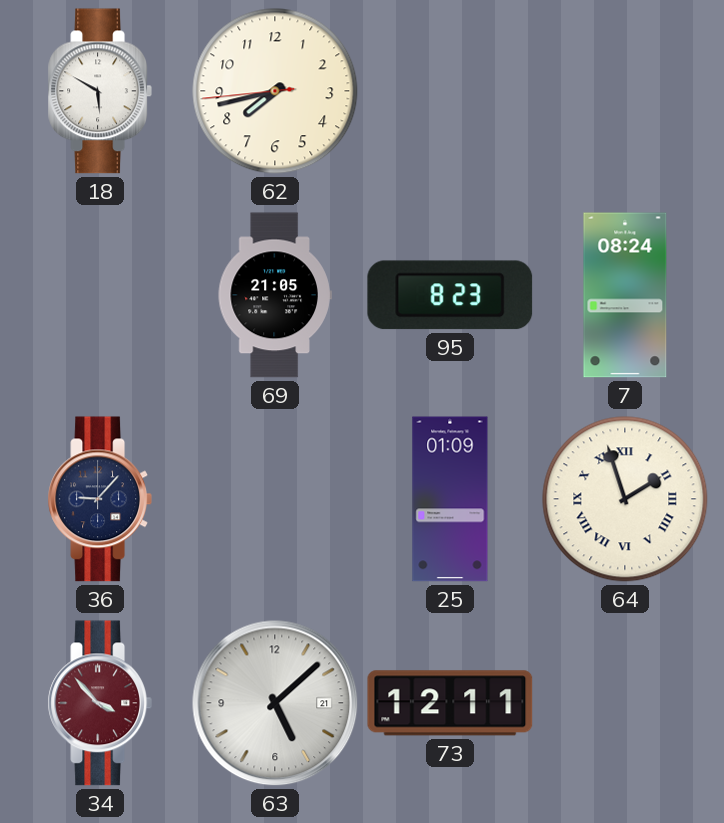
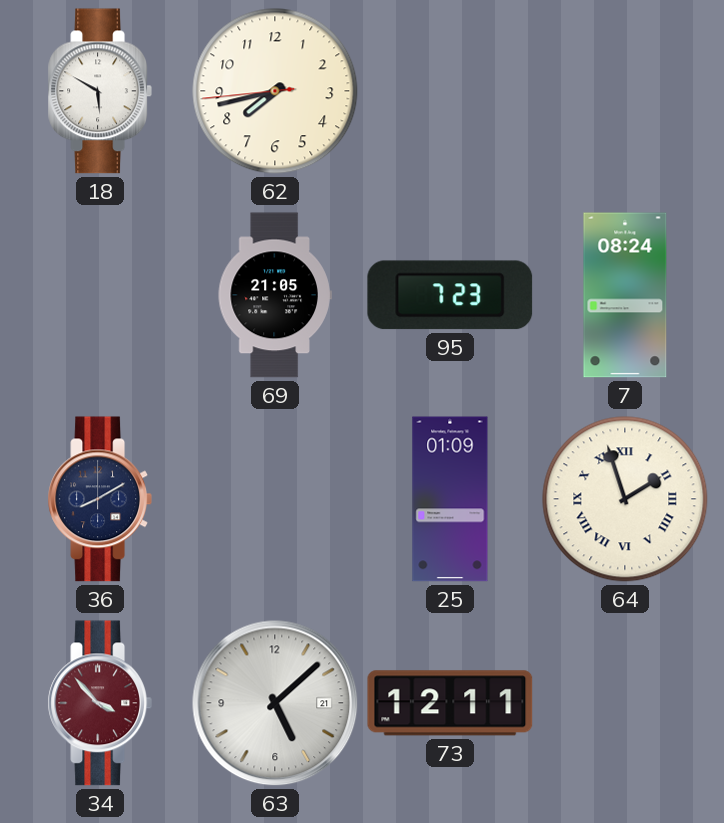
95: 8:23 -> 7:23
36: 9:07 -> 8:10
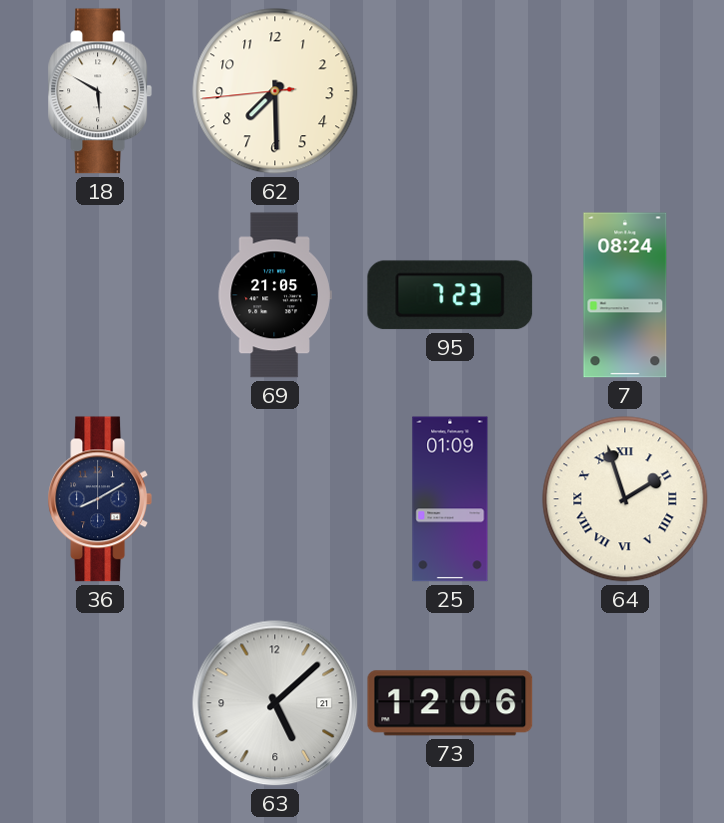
62: 7:42 -> 7:29
34: 3:53 -> none
73: 12:11 -> 12:06
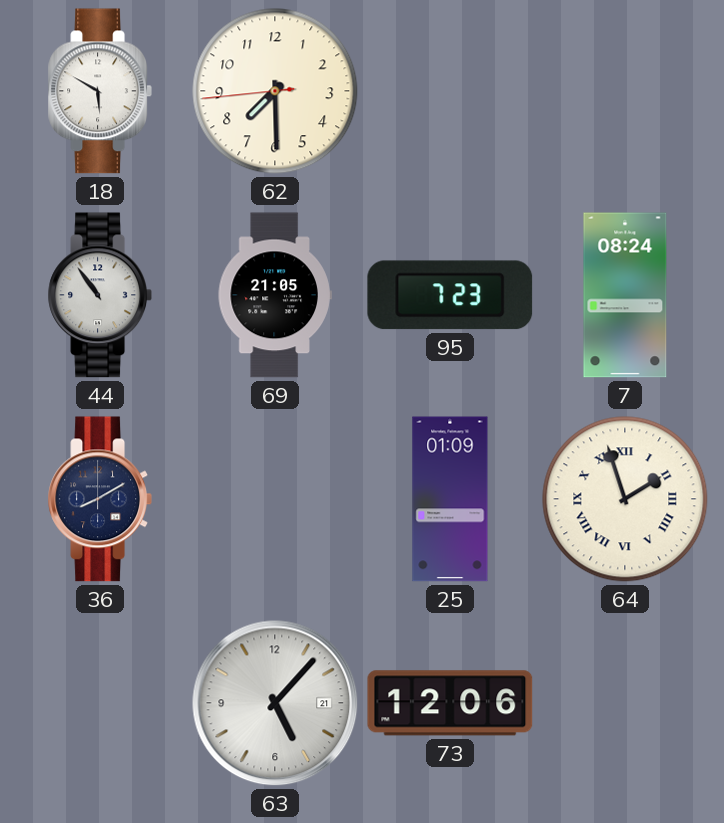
44: none -> 10:54
63: 5:08 -> 5:07
